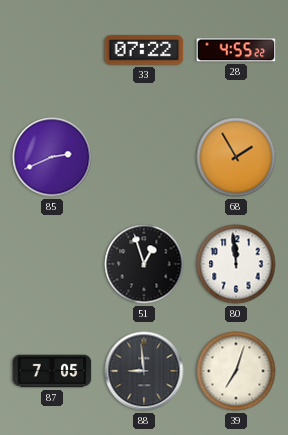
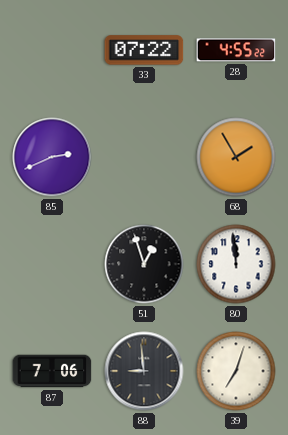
87: 7:05 -> 7:06
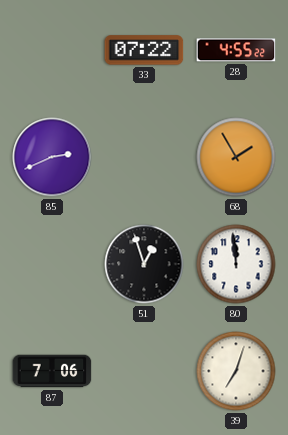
88: 8:59 -> none
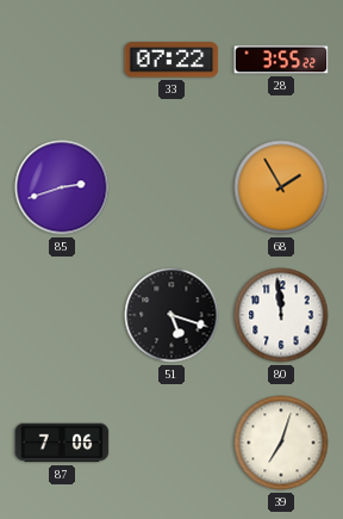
28: 4:55 -> 3:55
85: 2:41 -> 2:42
51: 12:57 -> 5:18
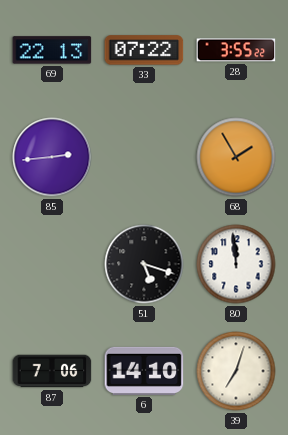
69: none -> 22:13
85: 2:42 -> 2:44
6: none -> 14:10
